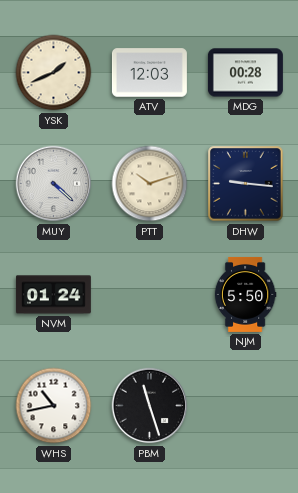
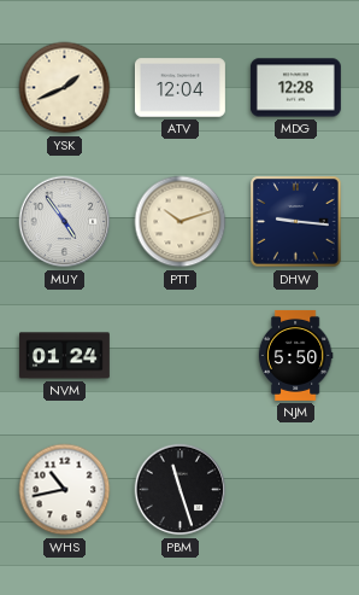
ATV: 12:03 -> 12:04
MDG: 00:28 -> 12:28
MUY: 4:22 -> 4:54
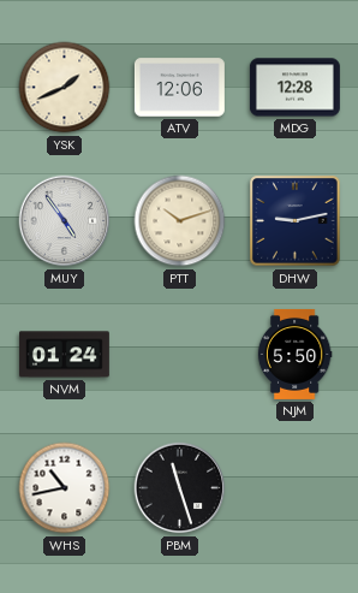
ATV: 12:04 -> 12:06
DHW: 9:16 -> 9:13
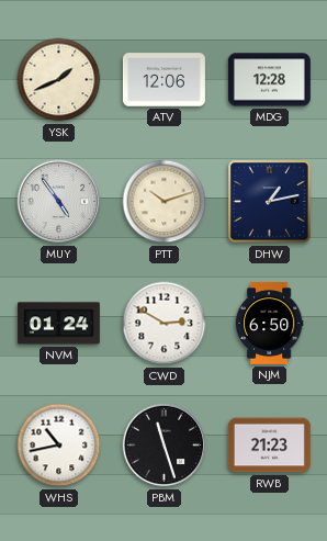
DHW: 9:13 -> 1:13
CWD: none -> 2:50
NJM: 5:50 -> 6:50
RWB: none -> 21:23
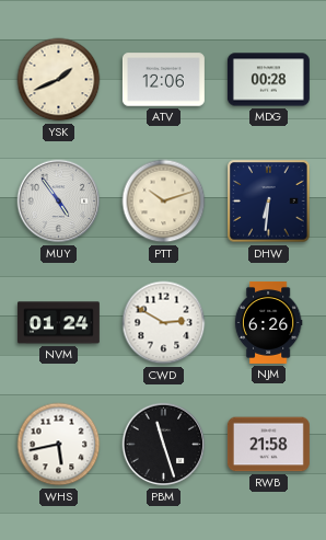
MDG: 12:28 -> 00:28
DHW: 1:13 -> 6:31
NJM: 6:50 -> 6:26
WHS: 10:43 -> 5:43
RWB: 21:23 -> 21:58
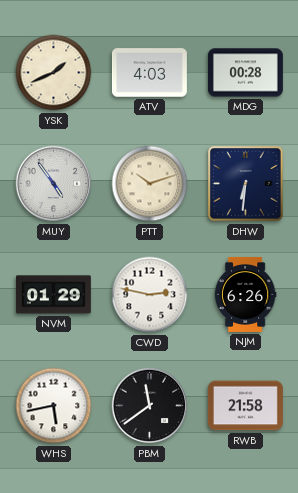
ATV: 12:06 -> 4:03
NVM: 01:24 -> 01:29
CWD: 2:50 -> 2:47
PBM: 11:27 -> 11:39
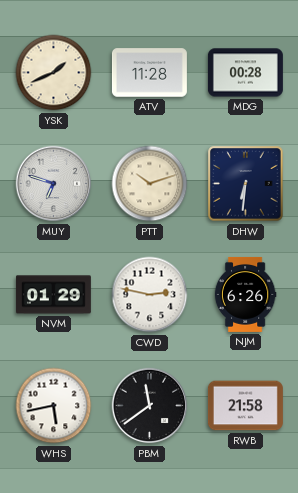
ATV: 4:03 -> 11:28
MUY: 4:54 -> 6:48
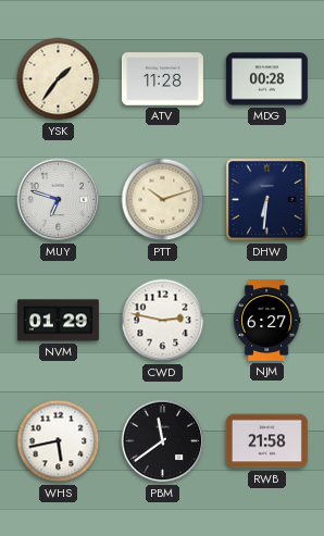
YSK: 1:41 -> 1:36
NJM: 6:26 -> 6:27
